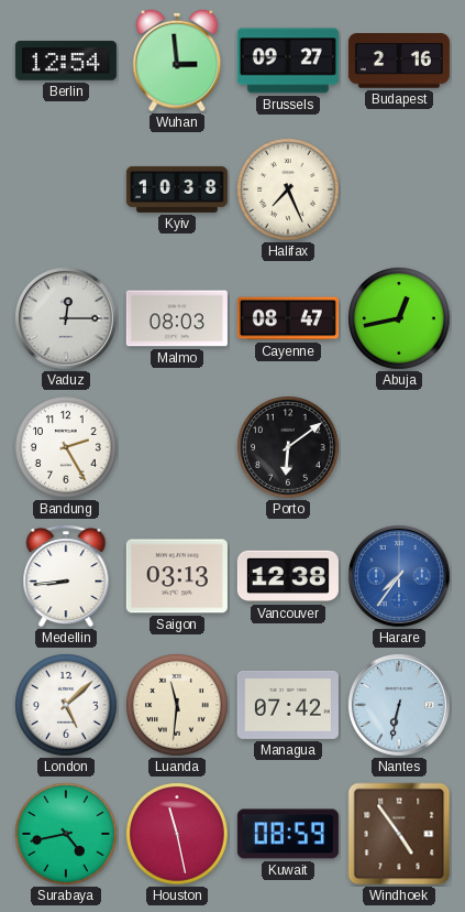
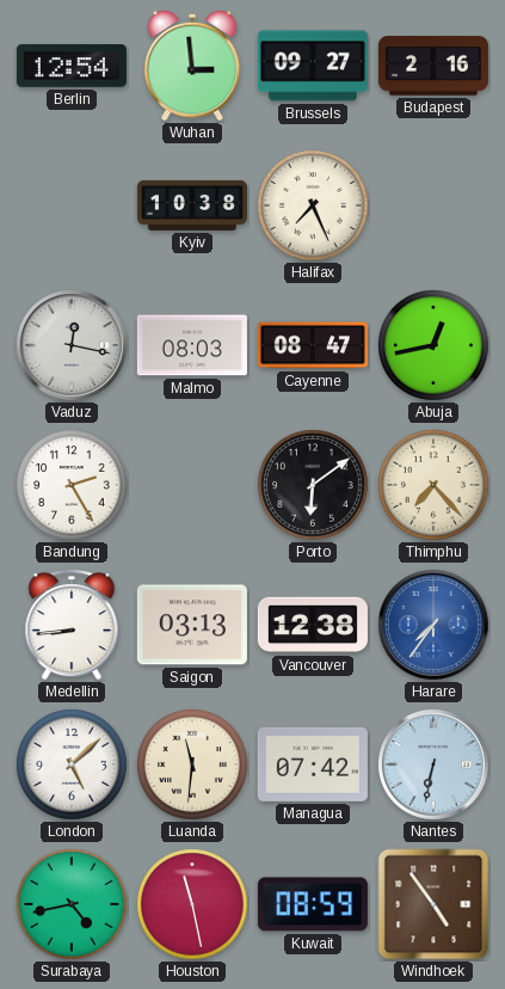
Vaduz: 12:15 -> 12:17
Thimphu: none -> 7:23
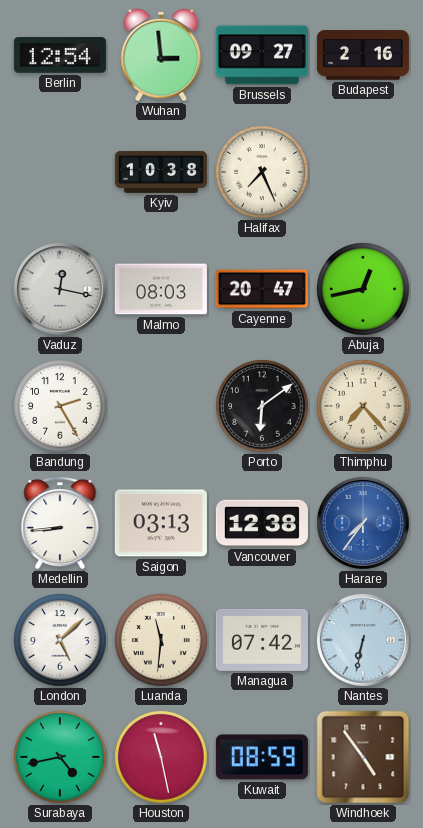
Cayenne: 08:47 -> 20:47
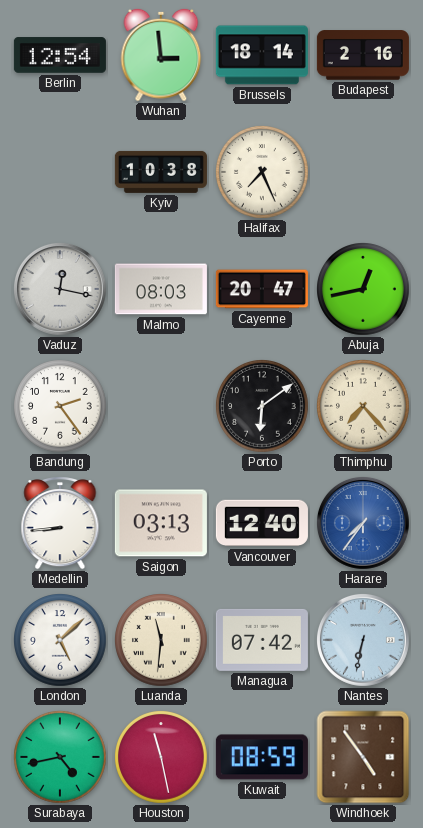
Brussels: 09:27 -> 18:14
Bandung: 2:25 -> 2:24
Vancouver: 12:38 -> 12:40
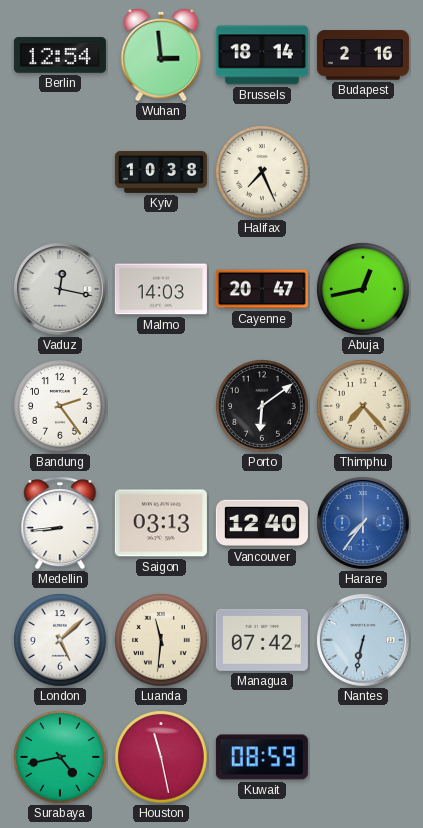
Malmo: 08:03 -> 14:03
Windhoek: 4:54 -> none
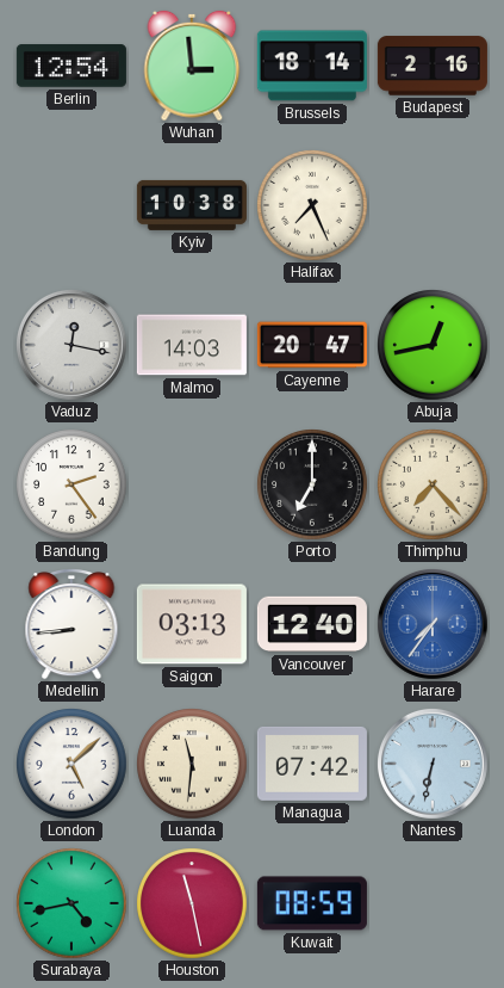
Porto: 6:09 -> 7:00
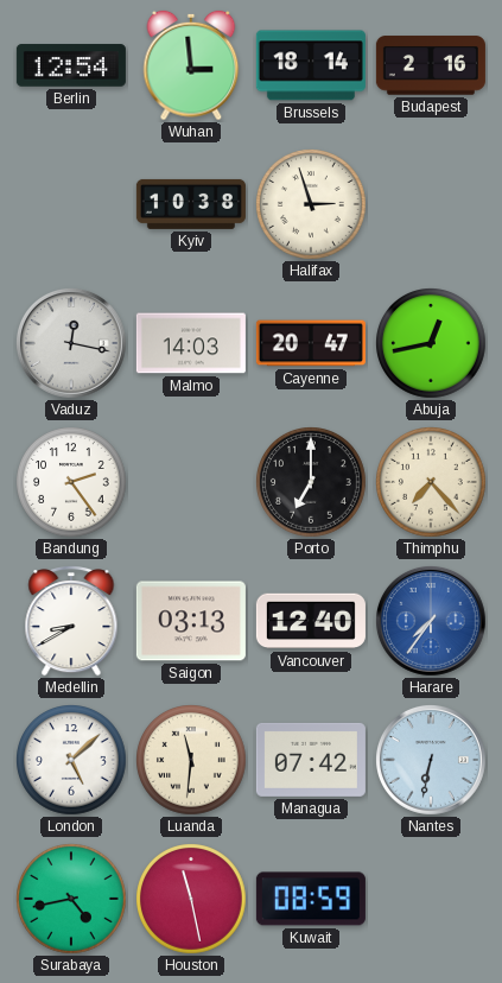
Halifax: 7:26 -> 2:57
Medellin: 8:44 -> 8:40
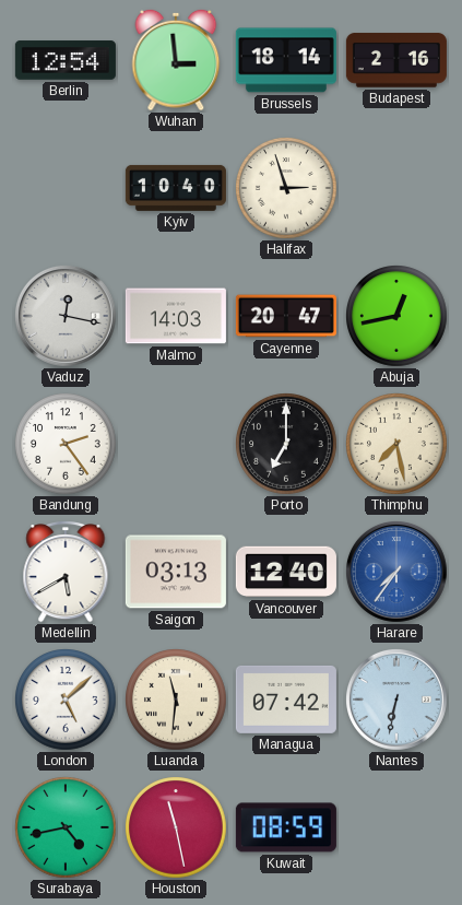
Kyiv: 10:38 -> 10:40
Thimphu: 7:23 -> 7:28
Medellin: 8:40 -> 5:40
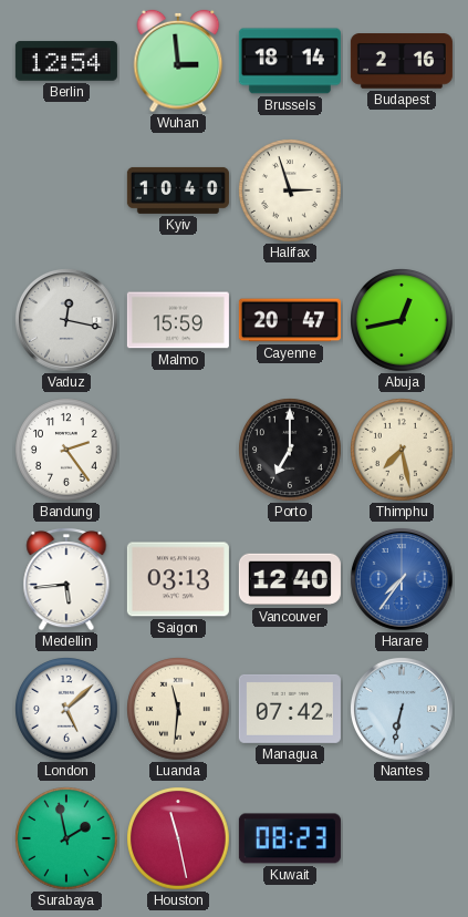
Malmo: 14:03 -> 15:59
Medellin: 5:40 -> 5:44
Surabaya: 4:43 -> 1:58
Kuwait: 08:59 -> 08:23
